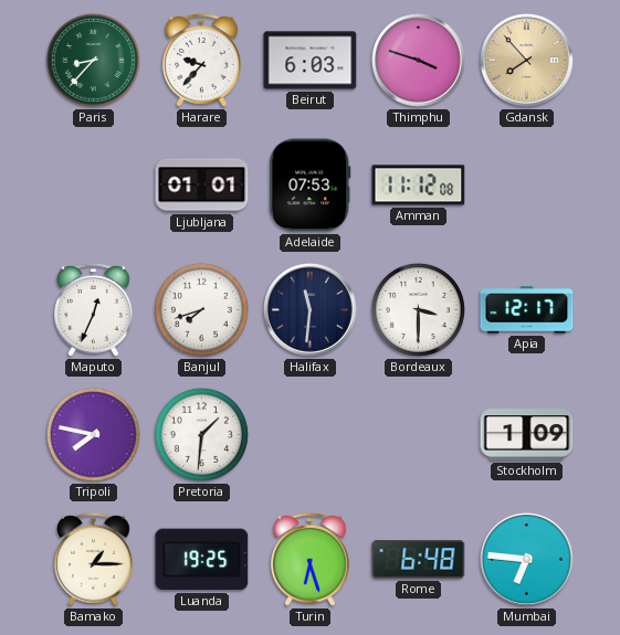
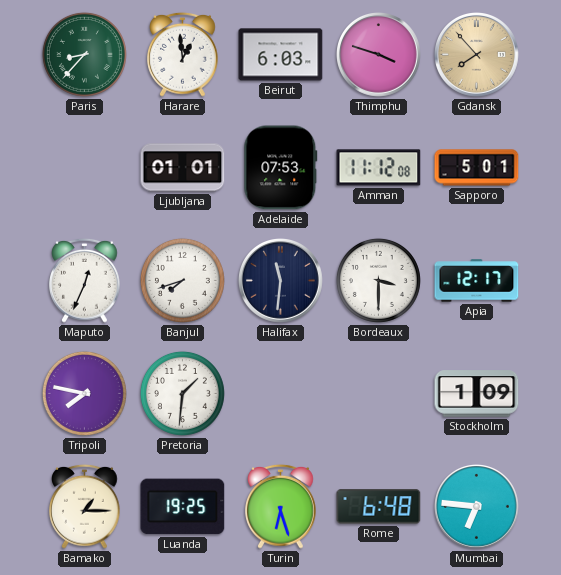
Harare: 9:37 -> 12:59
Sapporo: none -> 5:01
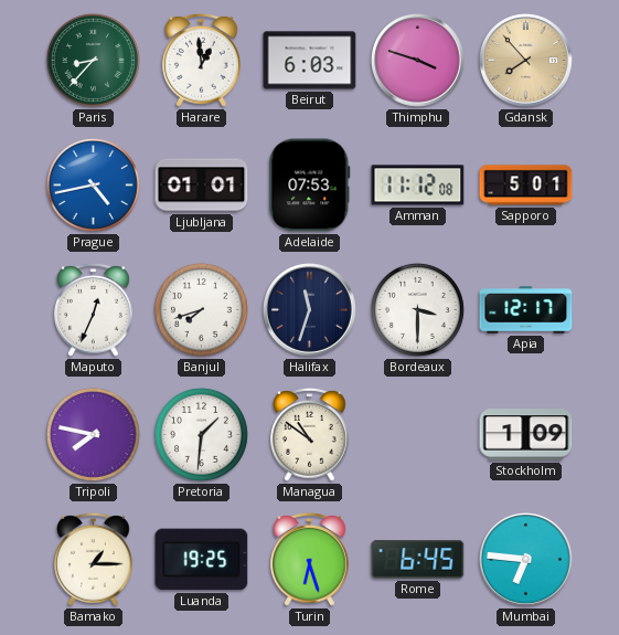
Prague: none -> 4:43
Halifax: 11:31 -> 11:33
Managua: none -> 10:51
Rome: 6:48 -> 6:45
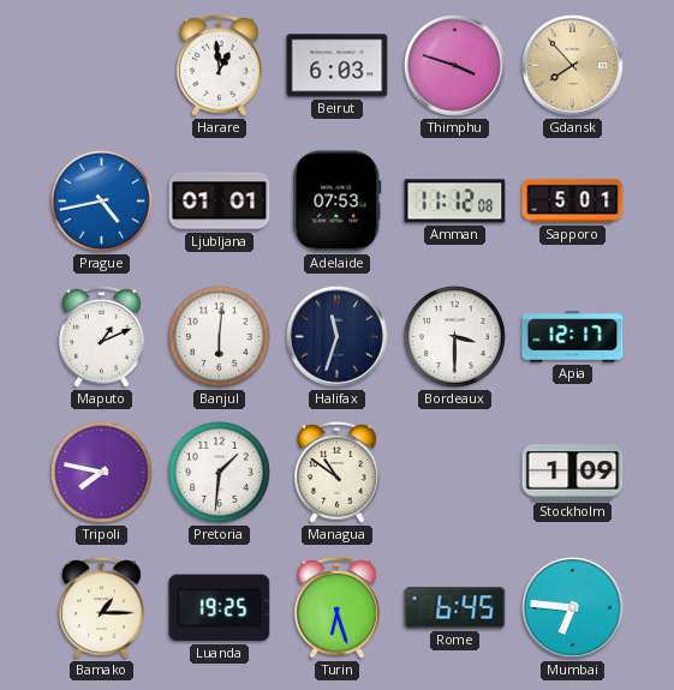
Paris: 8:37 -> none
Maputo: 12:34 -> 1:11
Banjul: 7:42 -> 6:01
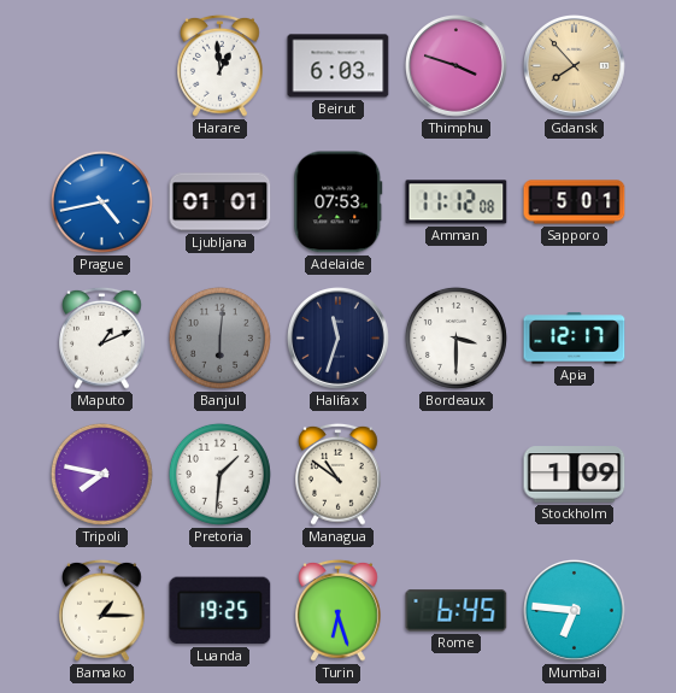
Banjul dial: white -> grey
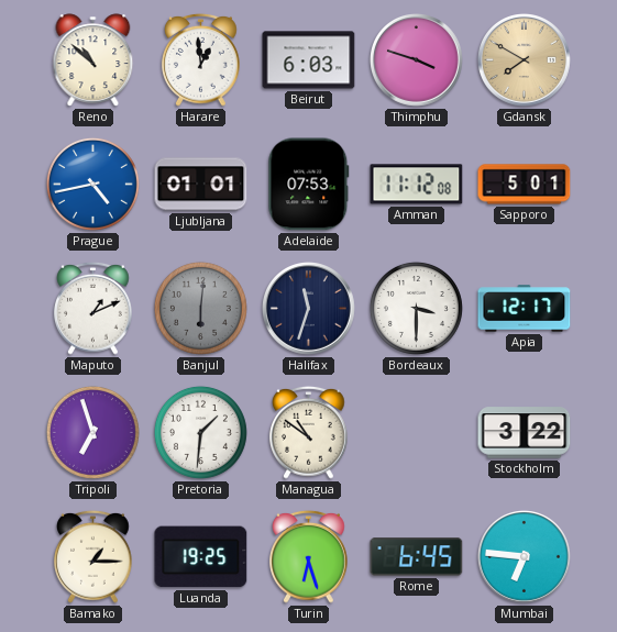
Reno: none -> 10:52
Gdansk: 7:53 -> 7:50
Tripoli: 7:47 -> 6:57
Stockholm: 1:09 -> 3:22
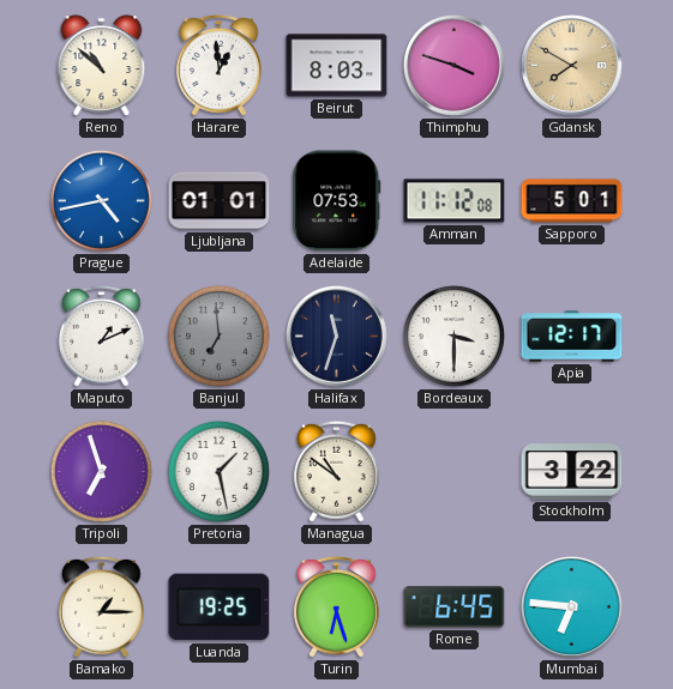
Beirut: 6:03 -> 8:03
Banjul: 6:01 -> 6:59
Pretoria: 1:31 -> 1:28
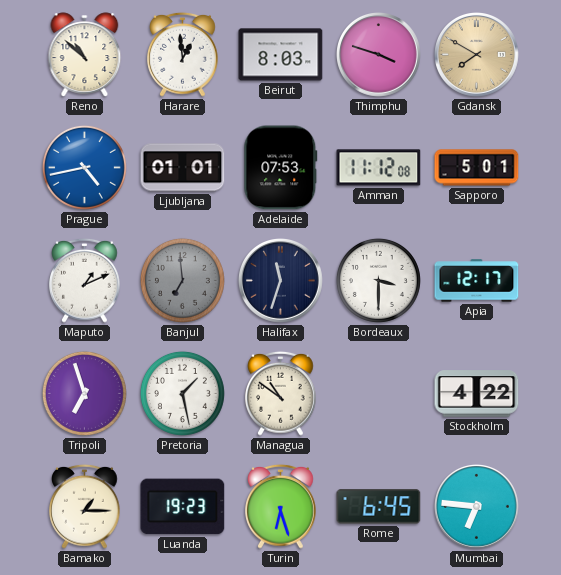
Stockholm: 3:22 -> 4:22
Luanda: 19:25 -> 19:23
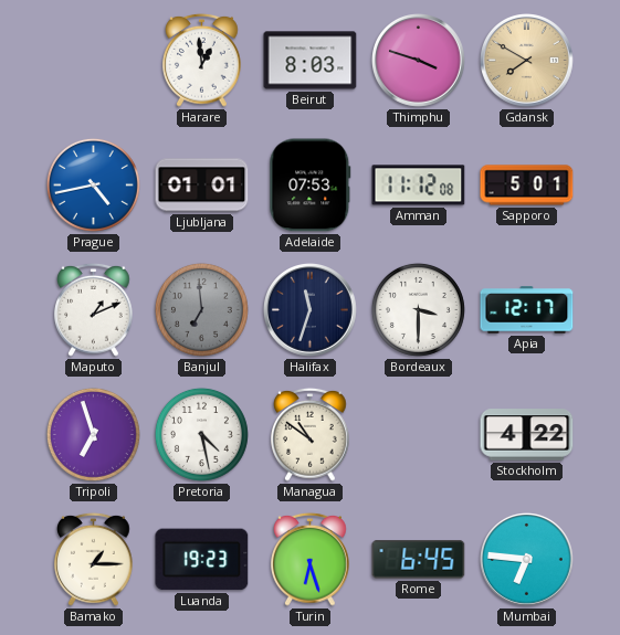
Reno: 10:52 -> none
Pretoria: 1:28 -> 4:28
